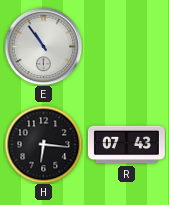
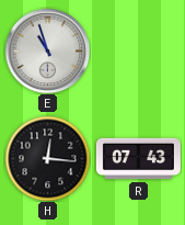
E: 10:54 -> 10:57
H: 6:16 -> 12:16
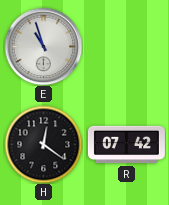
H: 12:16 -> 12:21
R: 07:43 -> 07:42
